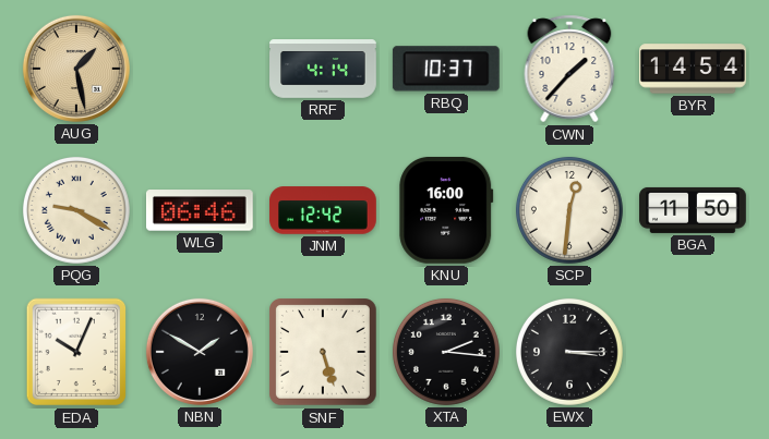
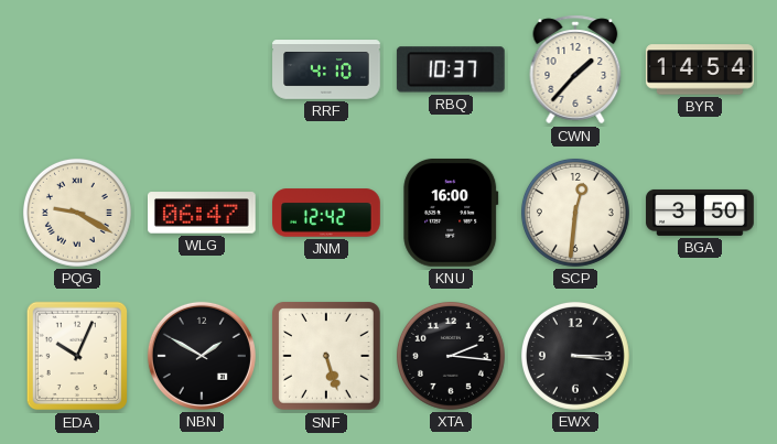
AUG: 1:28 -> none
RRF: 4:14 -> 4:10
WLG: 06:46 -> 06:47
BGA: 11:50 -> 3:50
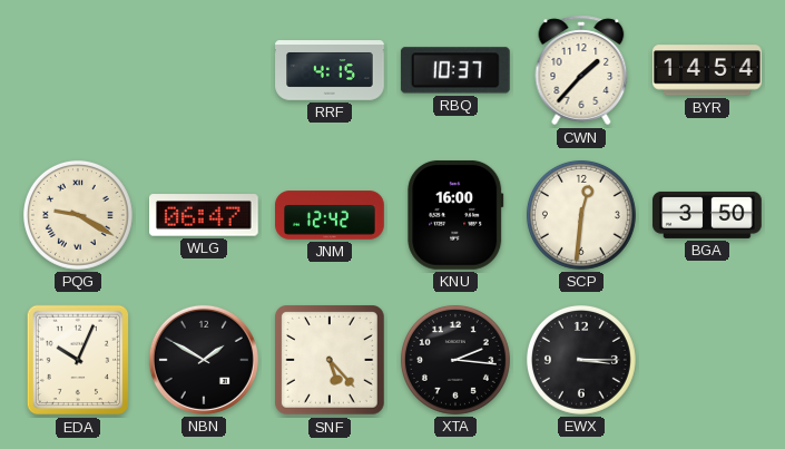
RRF: 4:10 -> 4:15
SNF: 5:27 -> 5:23
